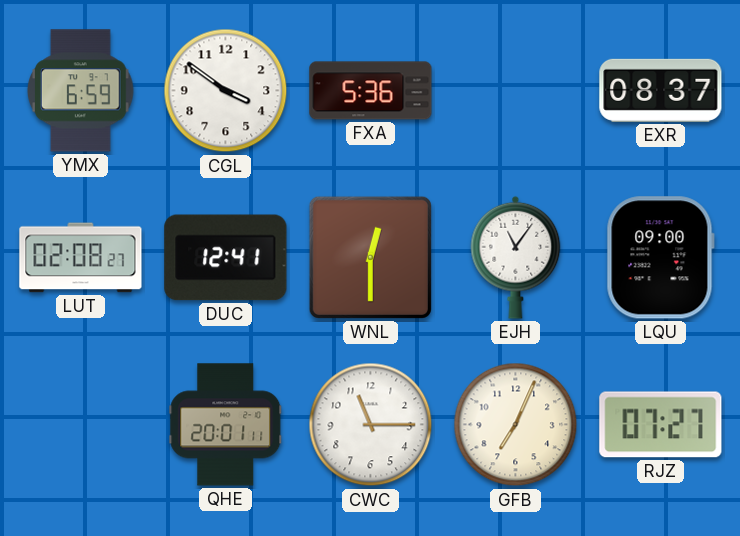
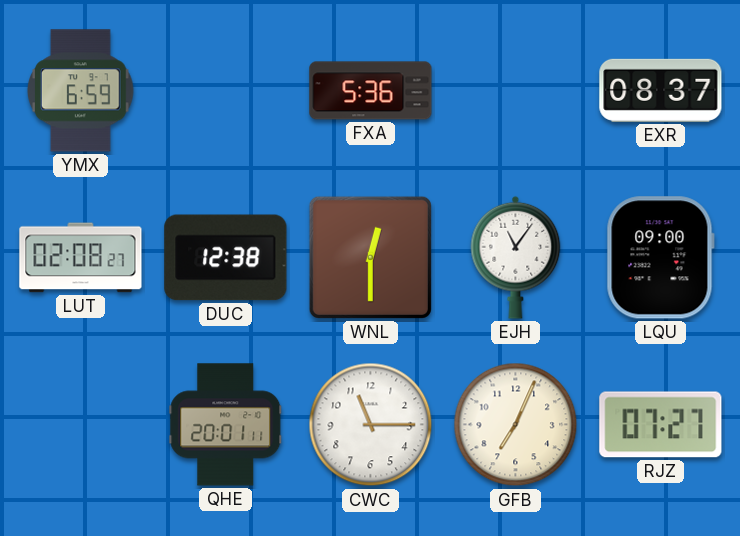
CGL: 3:51 -> none
DUC: 12:41 -> 12:38
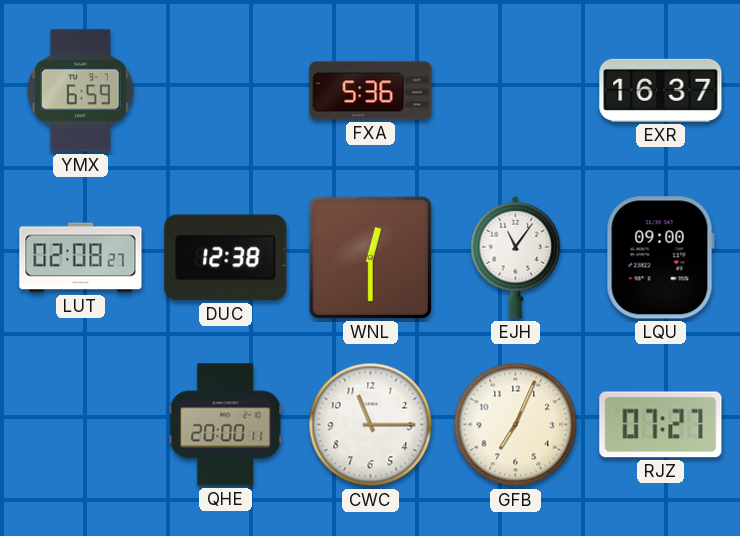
EXR: 08:37 -> 16:37
QHE: 20:01 -> 20:00
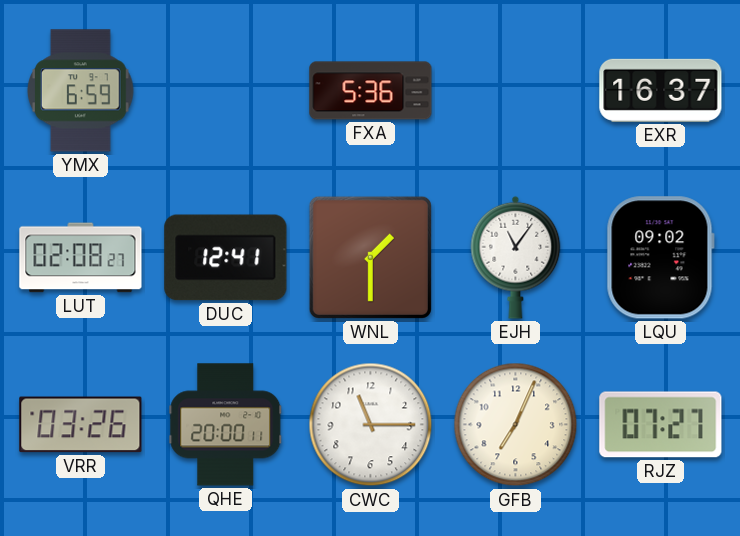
DUC: 12:38 -> 12:41
WNL: 12:30 -> 1:30
LQU: 09:00 -> 09:02
VRR: none -> 03:26
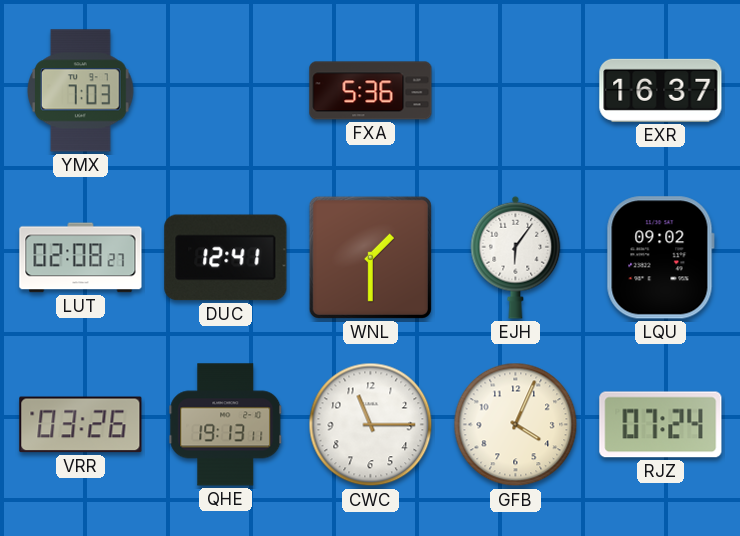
YMX: 6:59 -> 7:03
EJH: 11:06 -> 6:06
QHE: 20:00 -> 19:13
GFB: 7:04 -> 4:04
RJZ: 07:27 -> 07:24
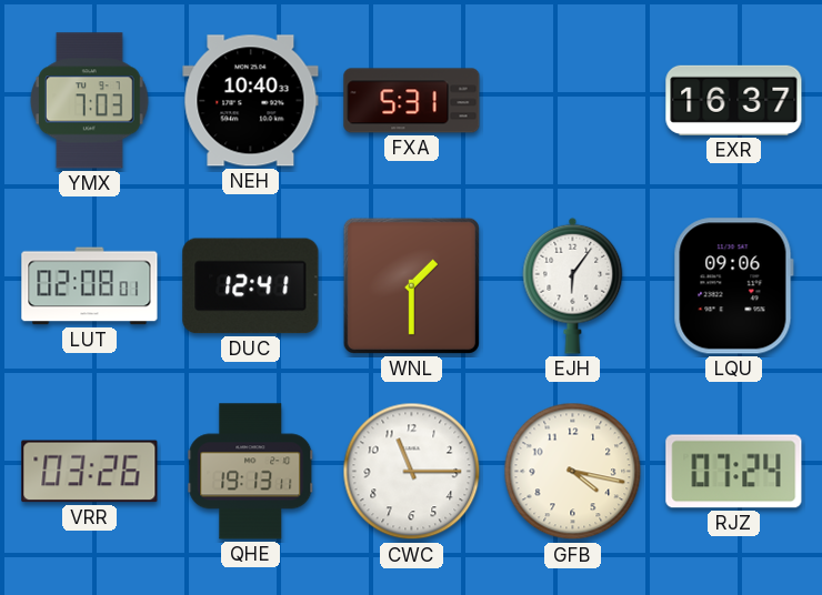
NEH: none -> 10:40
FXA: 5:36 -> 5:31
LUT: 02:08:27 -> 02:08:01
LQU: 09:02 -> 09:06
GFB: 4:04 -> 4:17
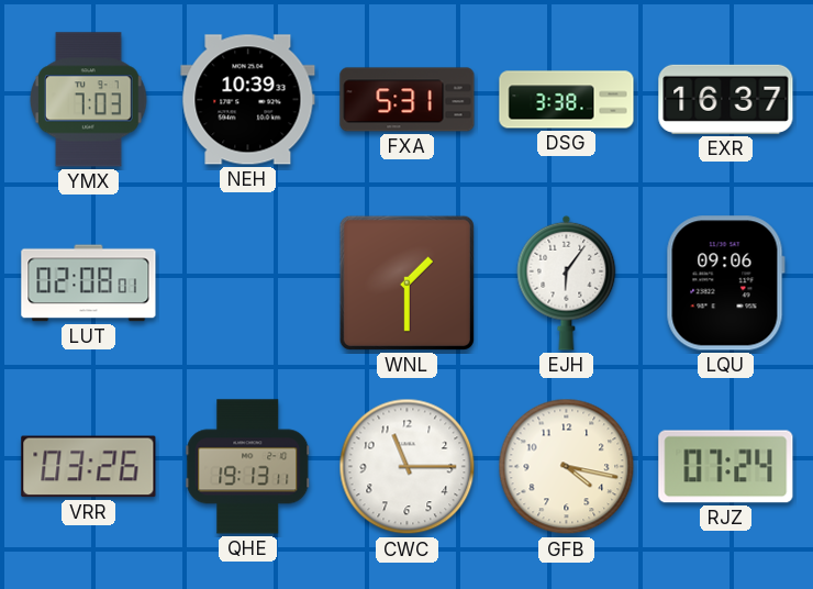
NEH: 10:40 -> 10:39
DSG: none -> 3:38
DUC: 12:41 -> none
